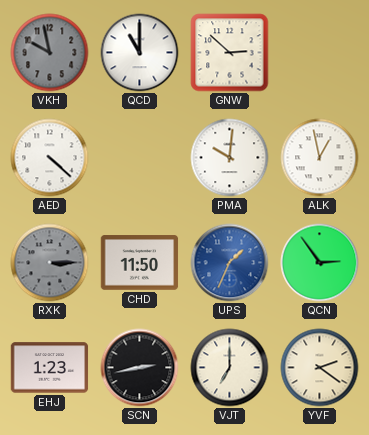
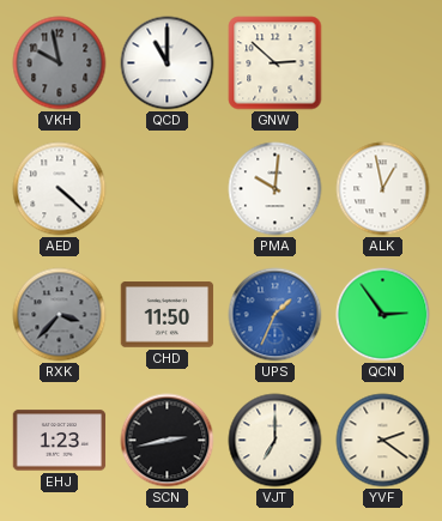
RXK: 3:15 -> 3:37
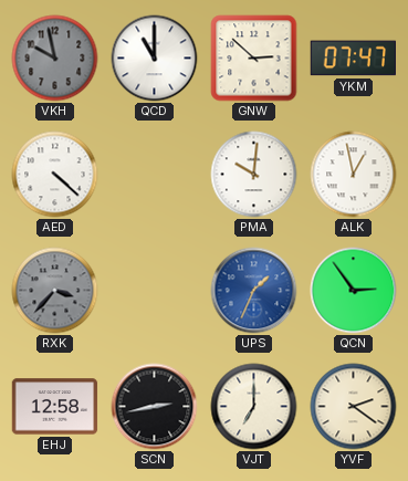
YKM: none -> 07:47
CHD: 11:50 -> none
EHJ: 1:23 -> 12:58
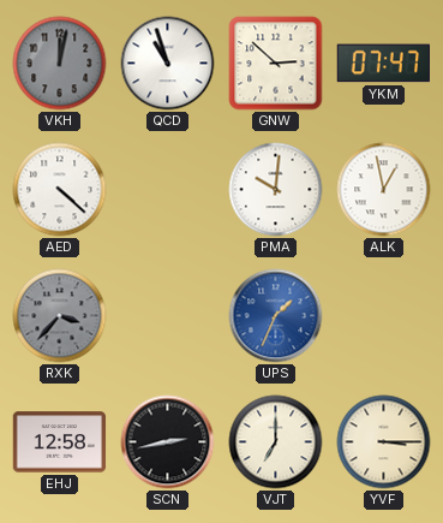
VKH: 9:58 -> 12:02
QCD: 11:00 -> 10:57
QCN: 2:54 -> none
YVF: 2:21 -> 3:15
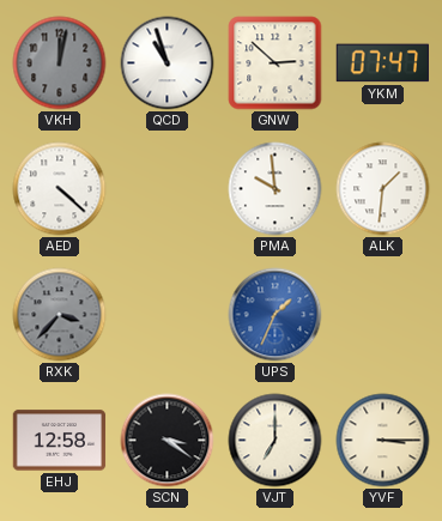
PMA: 10:01 -> 9:59
ALK: 12:58 -> 1:31
SCN: 2:43 -> 3:21
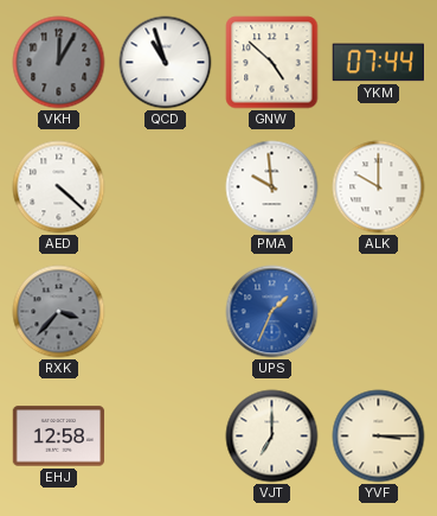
VKH: 12:02 -> 12:05
GNW: 2:52 -> 4:52
YKM: 07:47 -> 07:44
ALK: 1:31 -> 10:00
SCN: 3:21 -> none
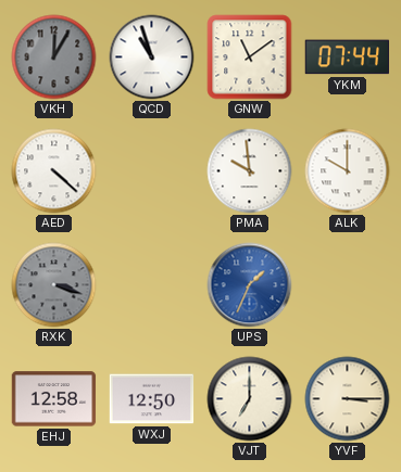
GNW: 4:52 -> 11:09
RXK: 3:37 -> 3:18
WXJ: none -> 12:50
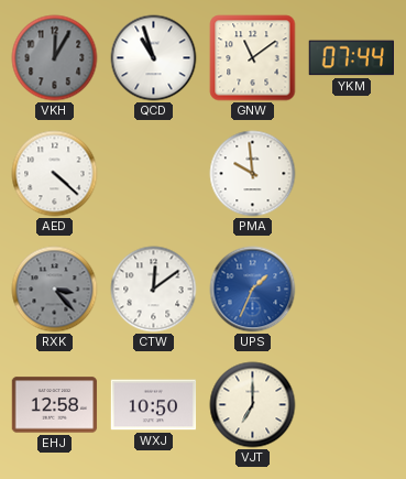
ALK: 10:00 -> none
RXK: 3:18 -> 3:23
CTW: none -> 12:09
WXJ: 12:50 -> 10:50
YVF: 3:15 -> none
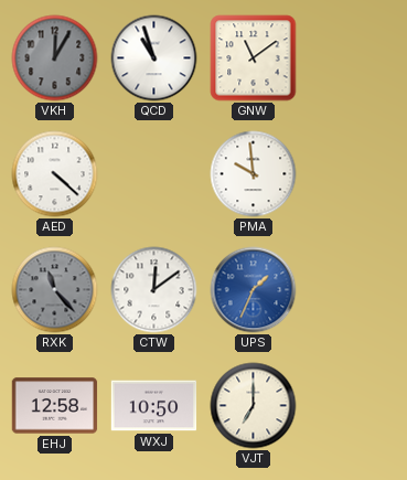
YKM: 07:44 -> none
RXK: 3:23 -> 11:23
